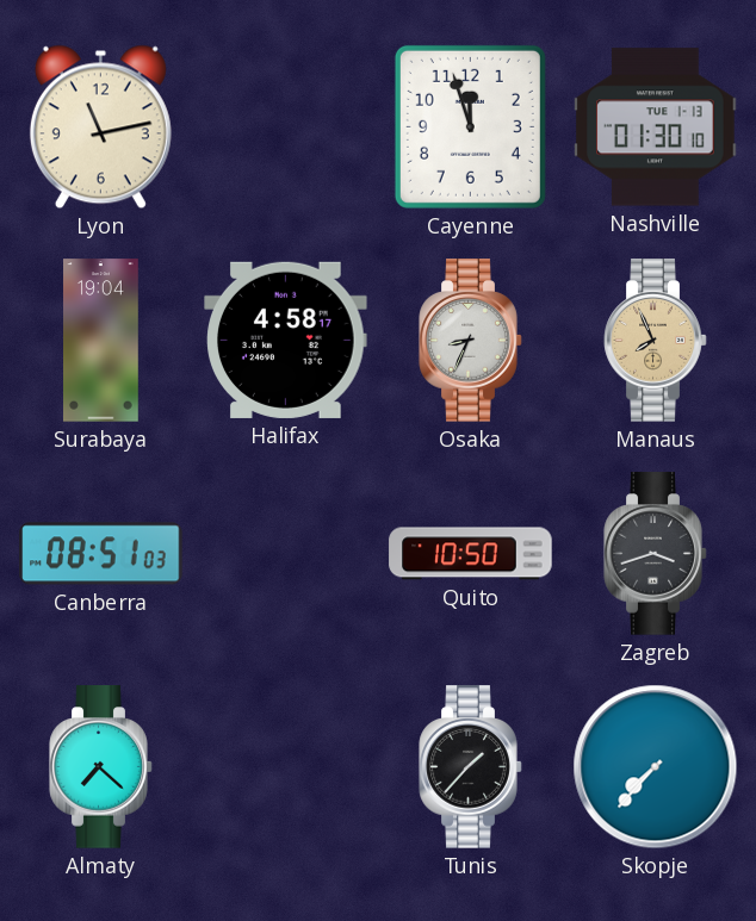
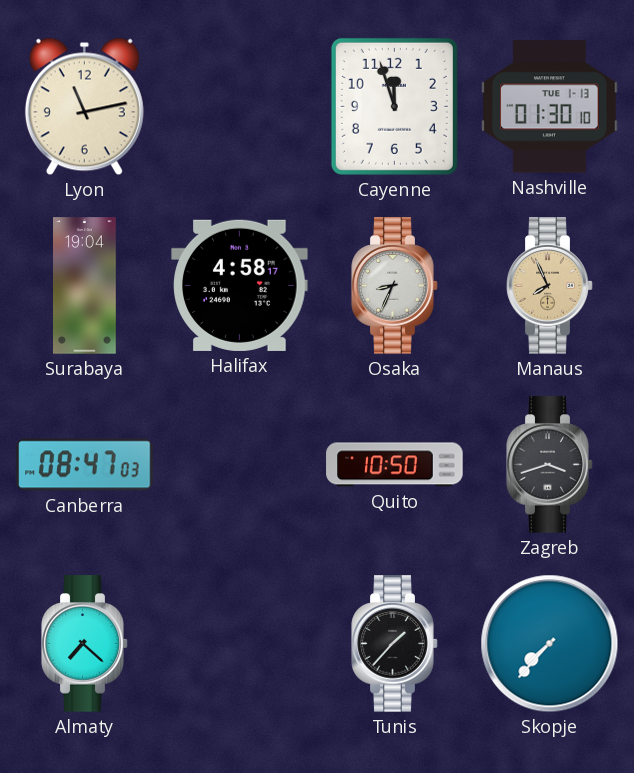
Canberra: 08:51 -> 08:47
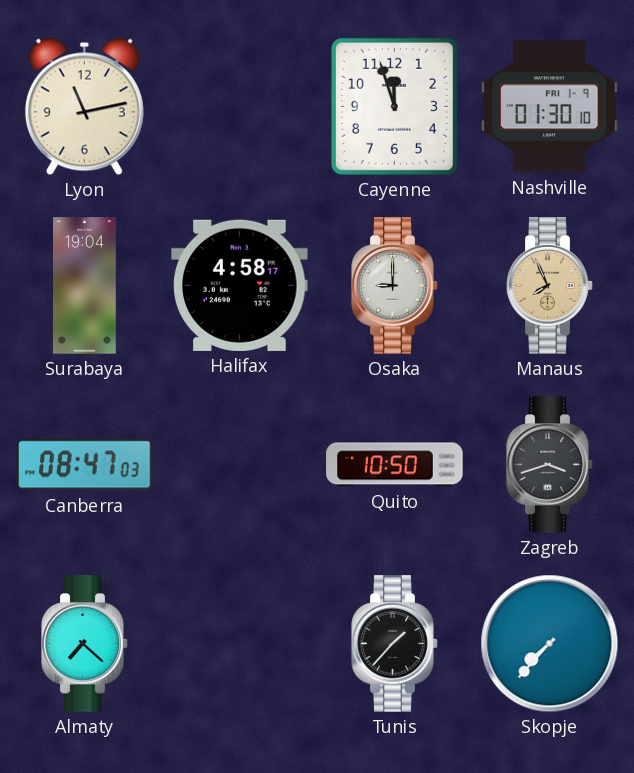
Nashville date: TUE 1-13 -> FRI 1-9
Osaka: 8:34 -> 9:00
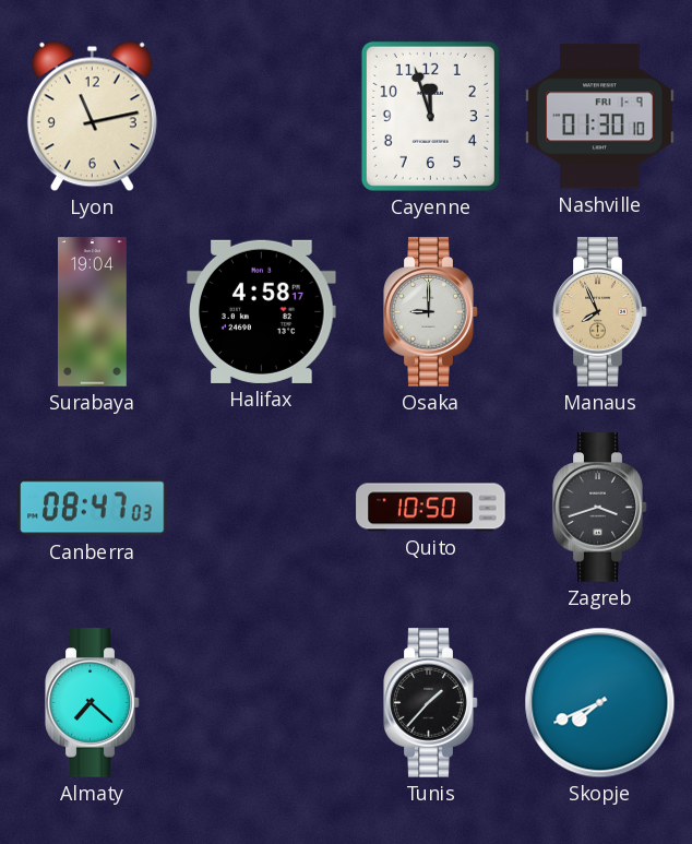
Skopje: 7:37 -> 7:41
